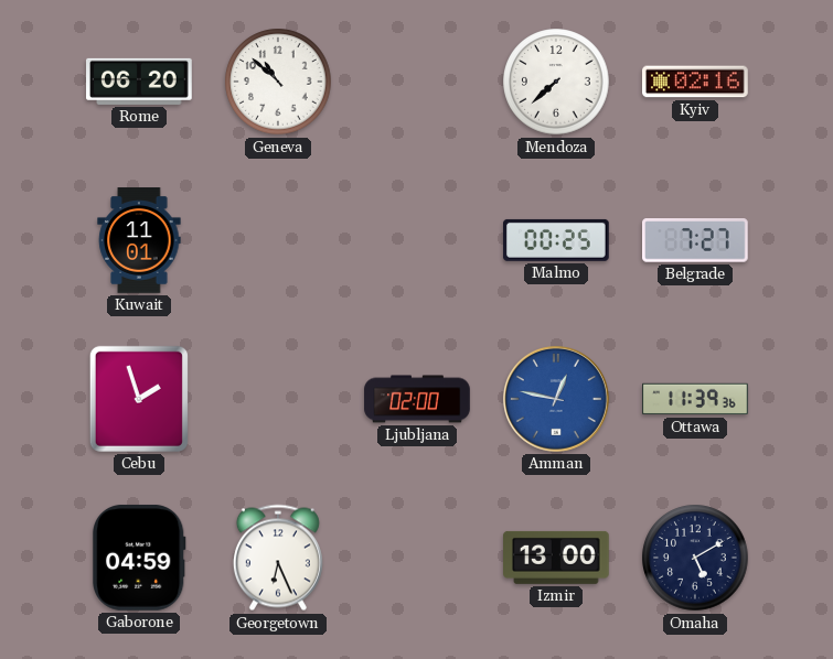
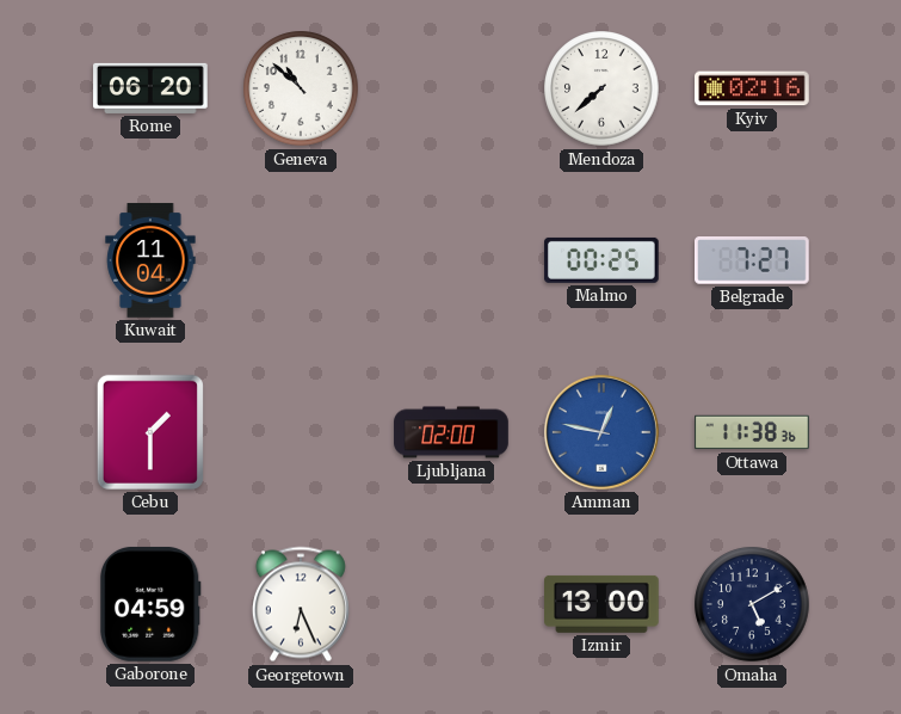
Kuwait: 11:01 -> 11:04
Cebu: 1:57 -> 1:30
Ottawa: 11:39 -> 11:38
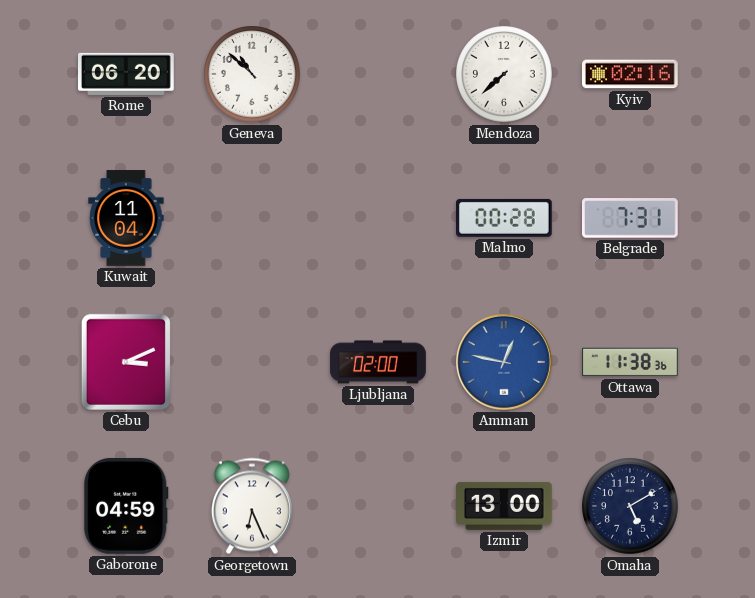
Malmo: 00:25 -> 00:28
Belgrade: 7:27 -> 7:31
Cebu: 1:30 -> 3:11
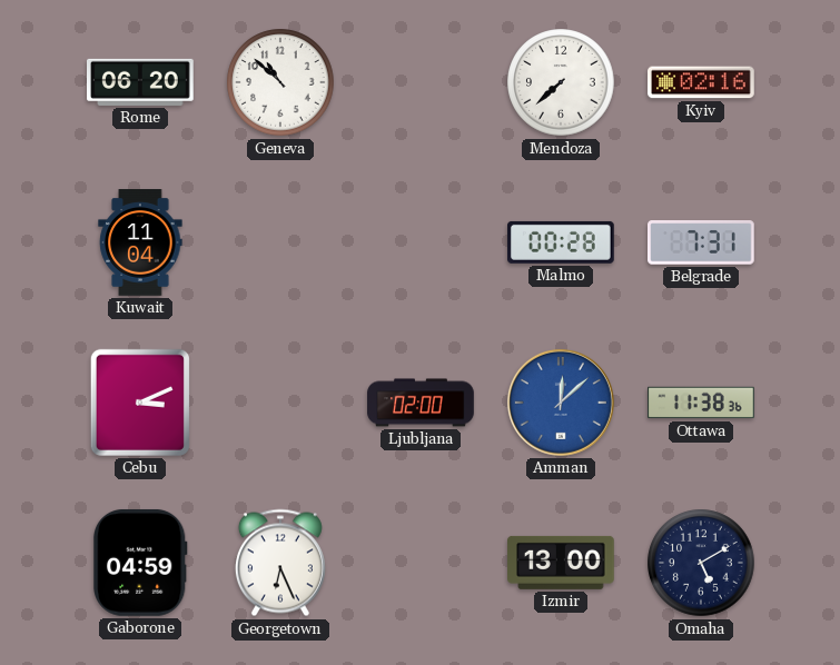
Amman: 12:47 -> 12:08
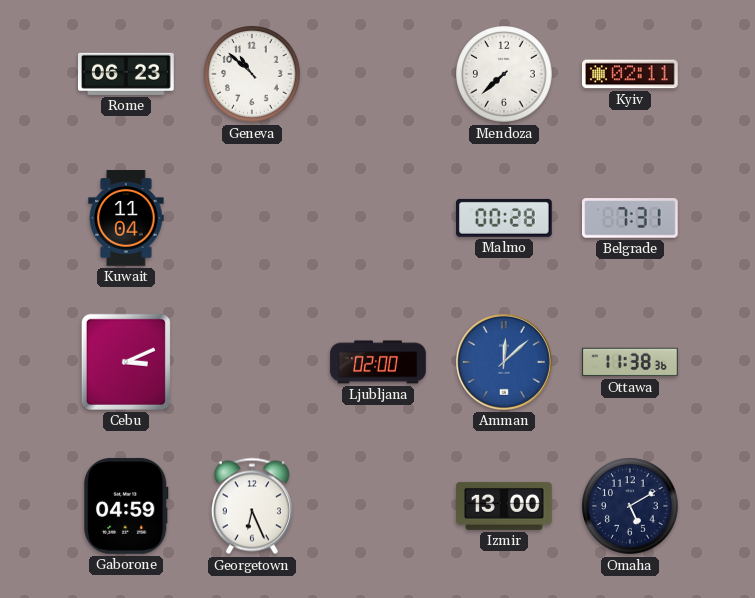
Rome: 06:20 -> 06:23
Kyiv: 02:16 -> 02:11
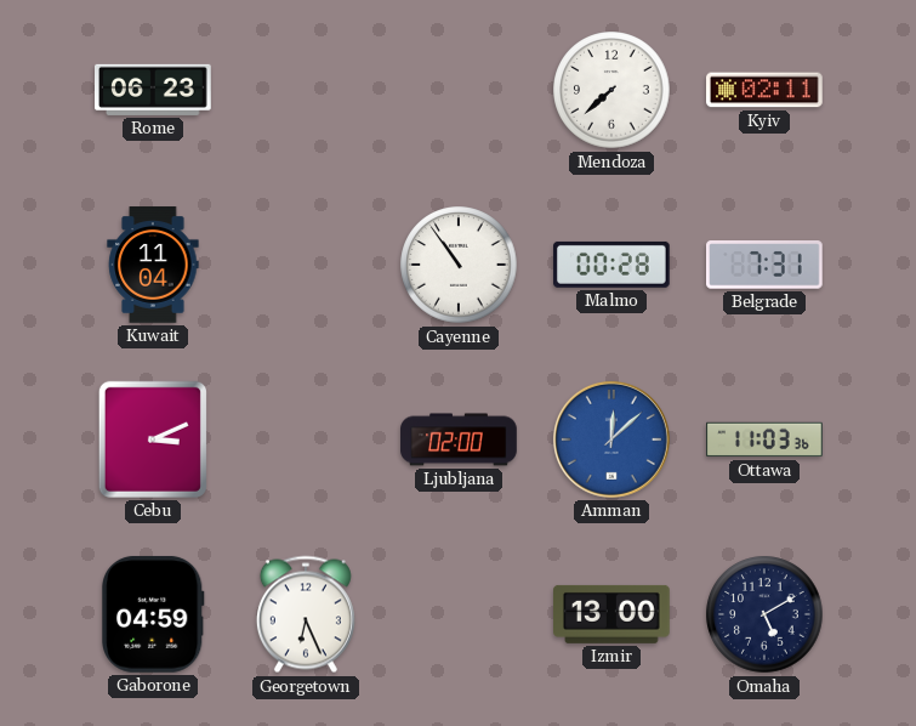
Geneva: 10:52 -> none
Cayenne: none -> 10:54
Ottawa: 11:38 -> 11:03
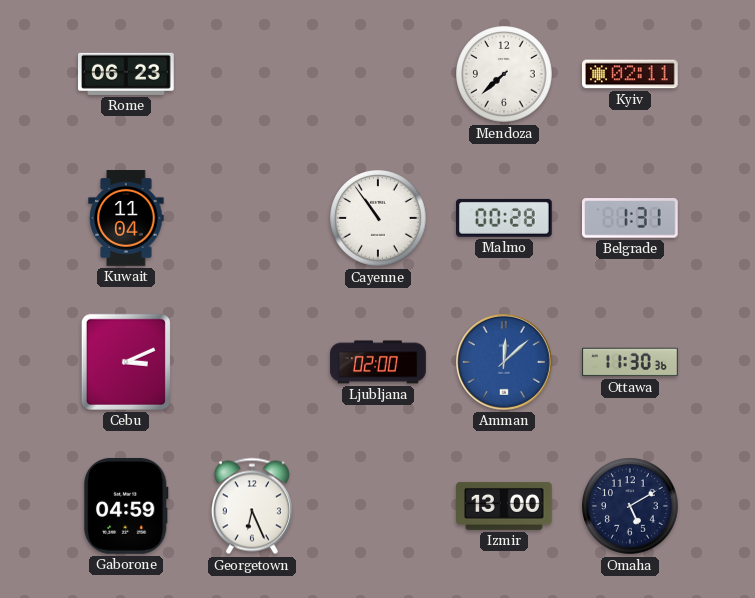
Belgrade: 7:31 -> 1:31
Ottawa: 11:03 -> 11:30
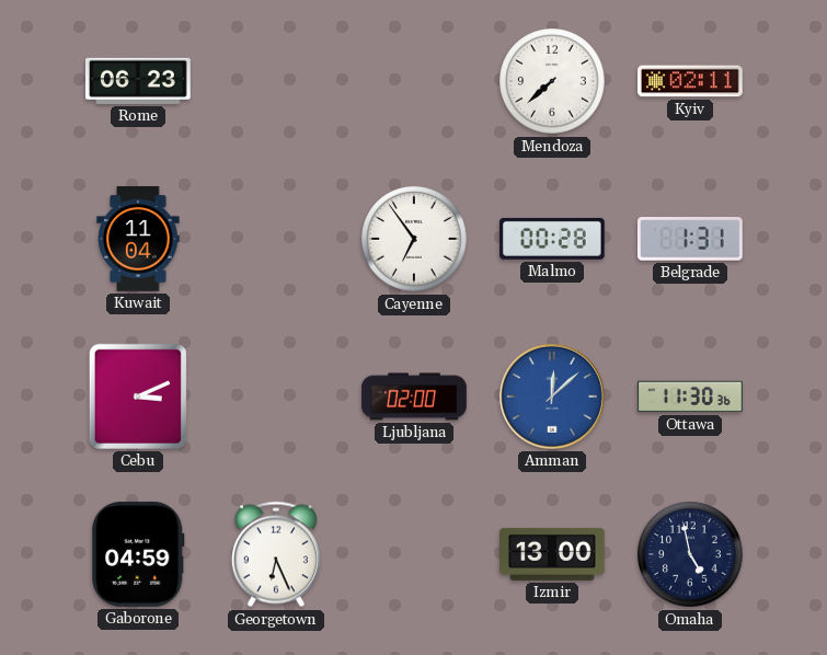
Cayenne: 10:54 -> 6:54
Omaha: 5:10 -> 4:58
